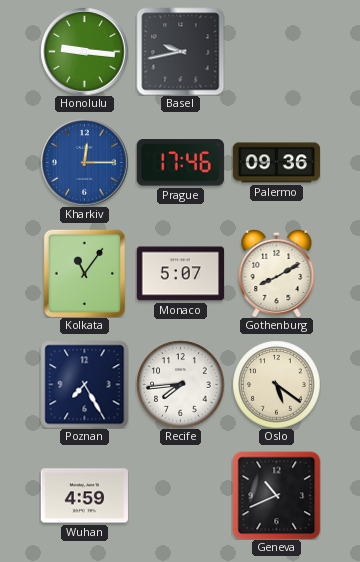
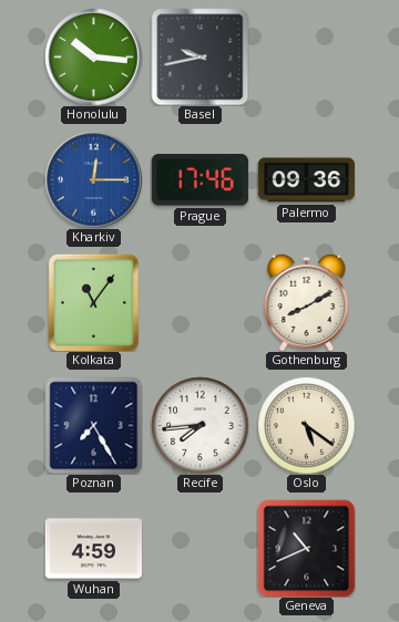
Honolulu: 9:16 -> 10:16
Monaco: 5:07 -> none
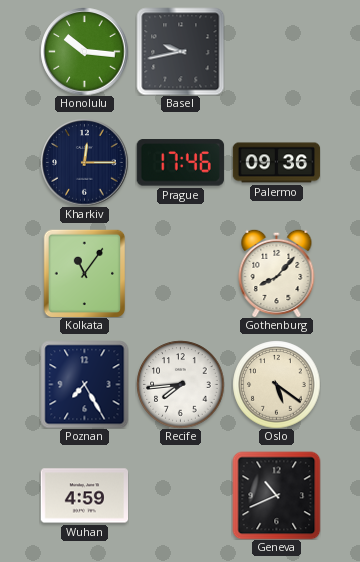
Kharkiv dial: blue -> navy
Gothenburg: 8:10 -> 8:07
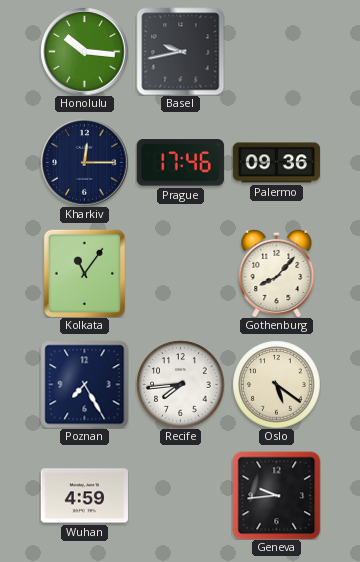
Geneva: 10:41 -> 9:44
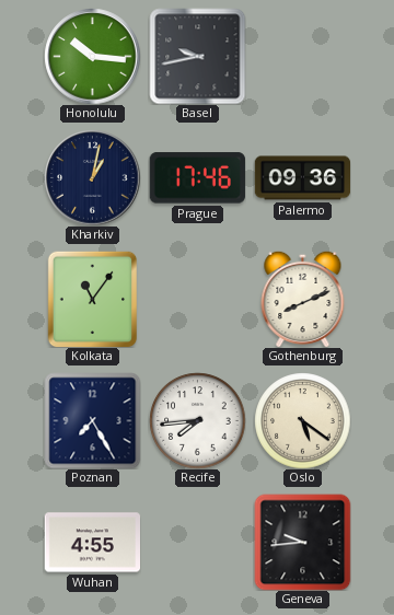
Kharkiv: 12:15 -> 1:02
Gothenburg: 8:07 -> 8:11
Wuhan: 4:59 -> 4:55
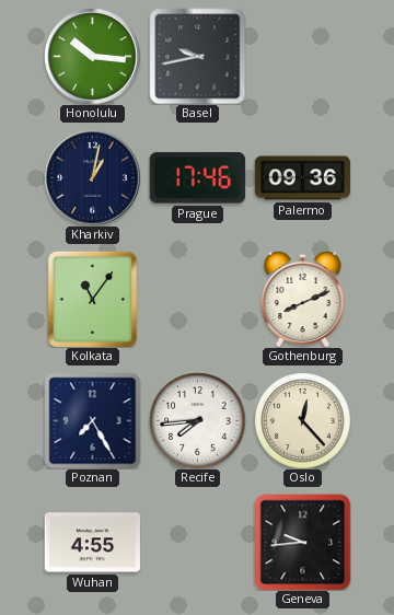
Oslo: 5:21 -> 12:23
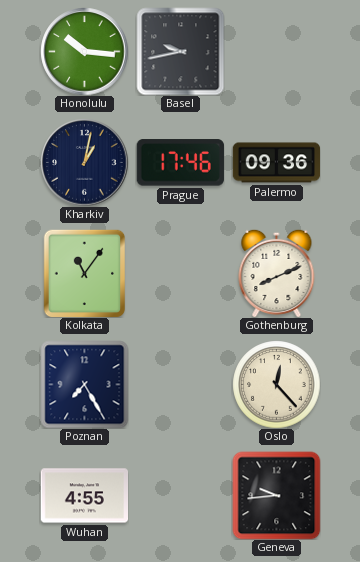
Recife: 7:44 -> none
